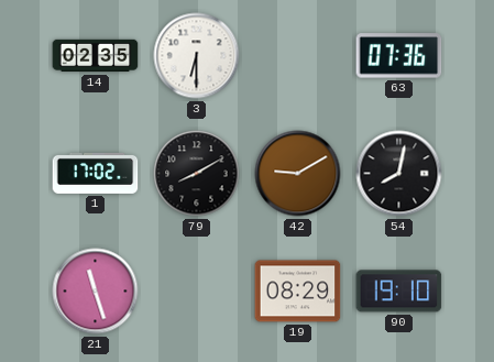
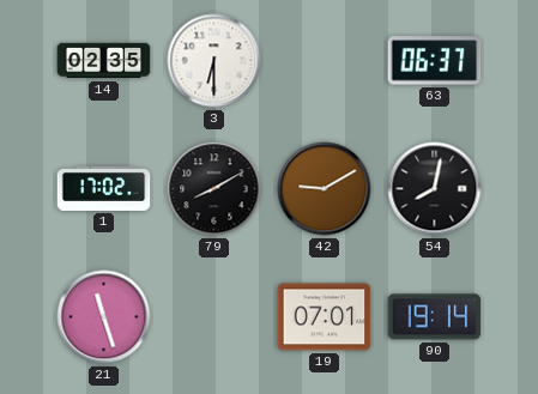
63: 07:36 -> 06:37
19: 08:29 -> 07:01
90: 19:10 -> 19:14
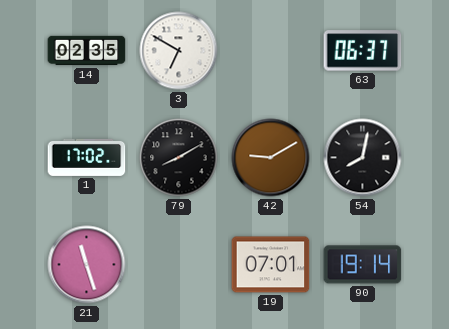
3: 6:30 -> 6:50
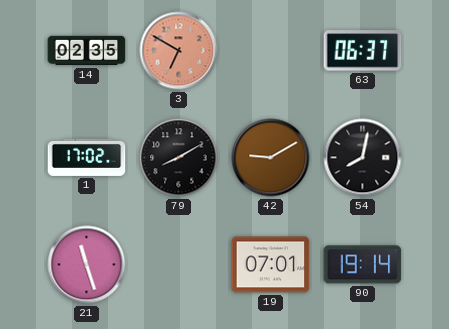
3 dial: white -> salmon
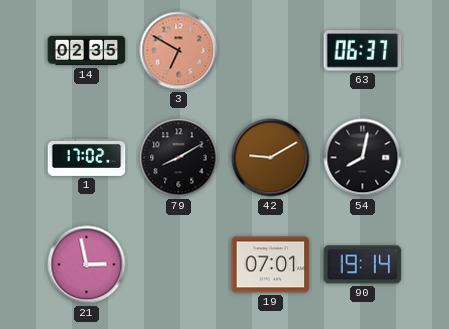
21: 11:27 -> 2:58
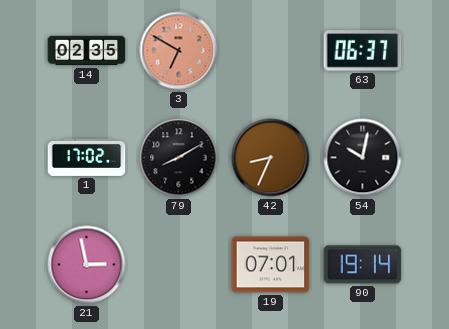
42: 9:10 -> 8:34
54: 8:02 -> 10:02
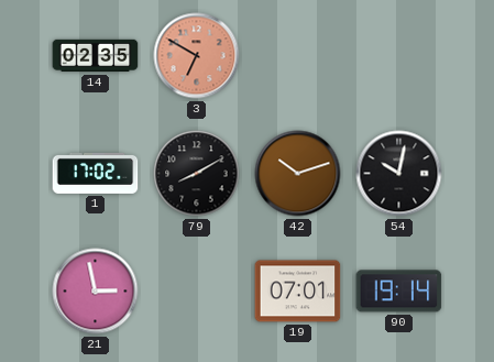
63: 06:37 -> none
42: 8:34 -> 10:12
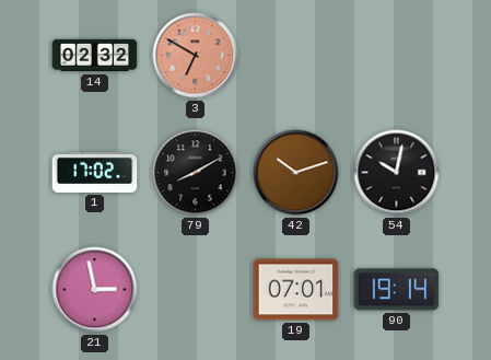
14: 02:35 -> 02:32
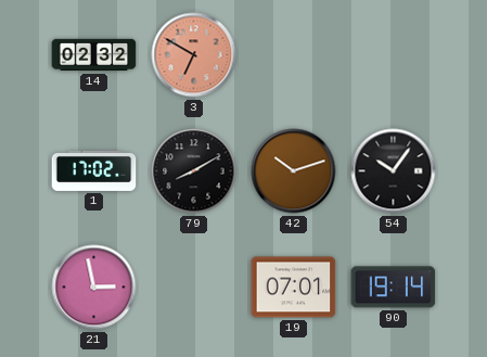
54: 10:02 -> 10:06
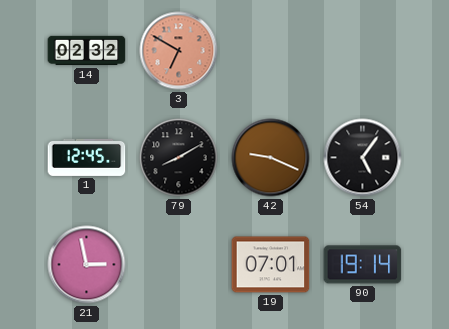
1: 17:02 -> 12:45
42: 10:12 -> 9:19
54: 10:06 -> 5:06
